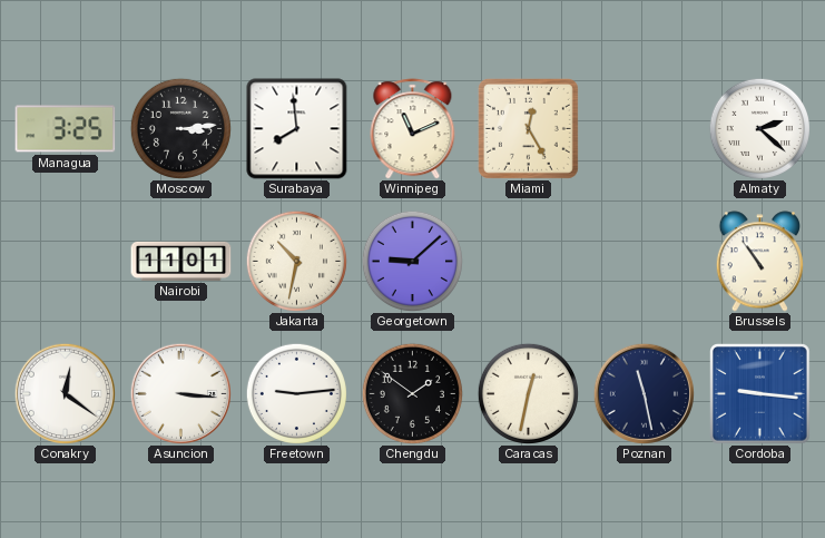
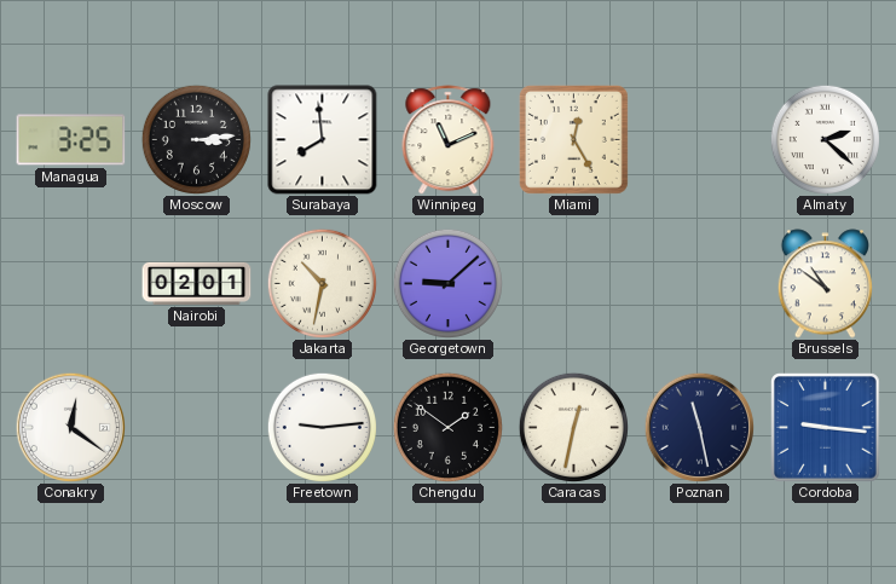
Nairobi: 11:01 -> 02:01
Brussels: 10:54 -> 10:51
Asuncion: 3:16 -> none
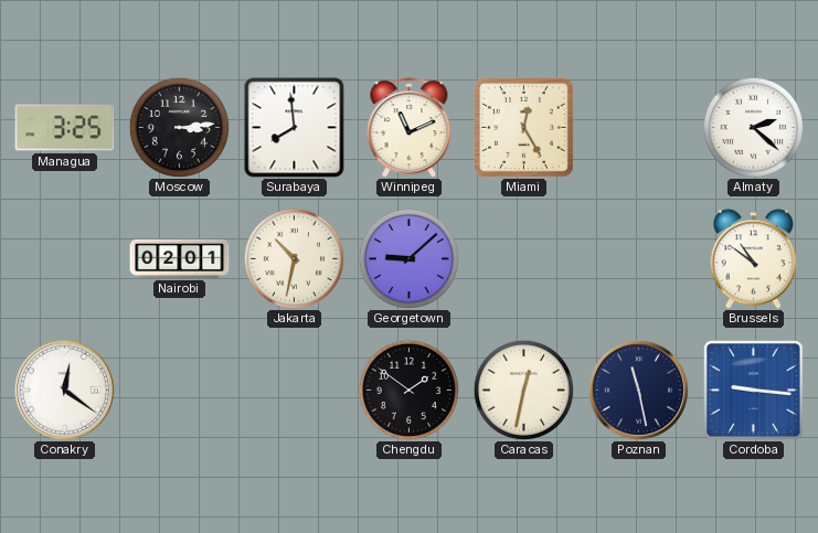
Freetown: 9:14 -> none
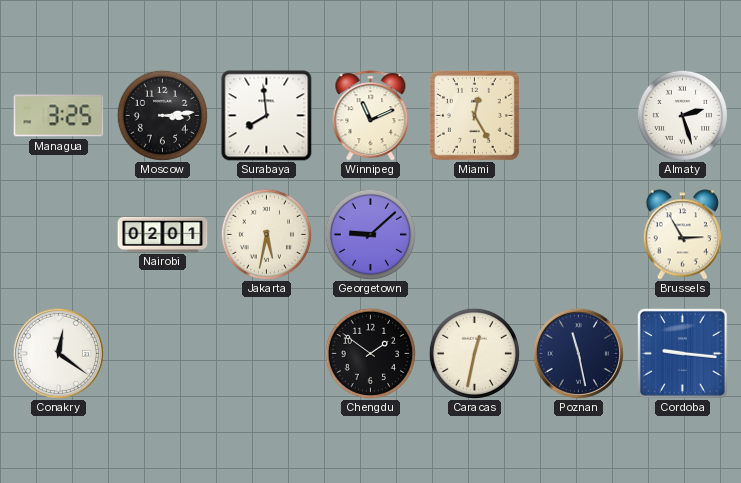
Almaty: 2:22 -> 2:27
Jakarta: 10:32 -> 5:32
Brussels: 10:51 -> 2:55
